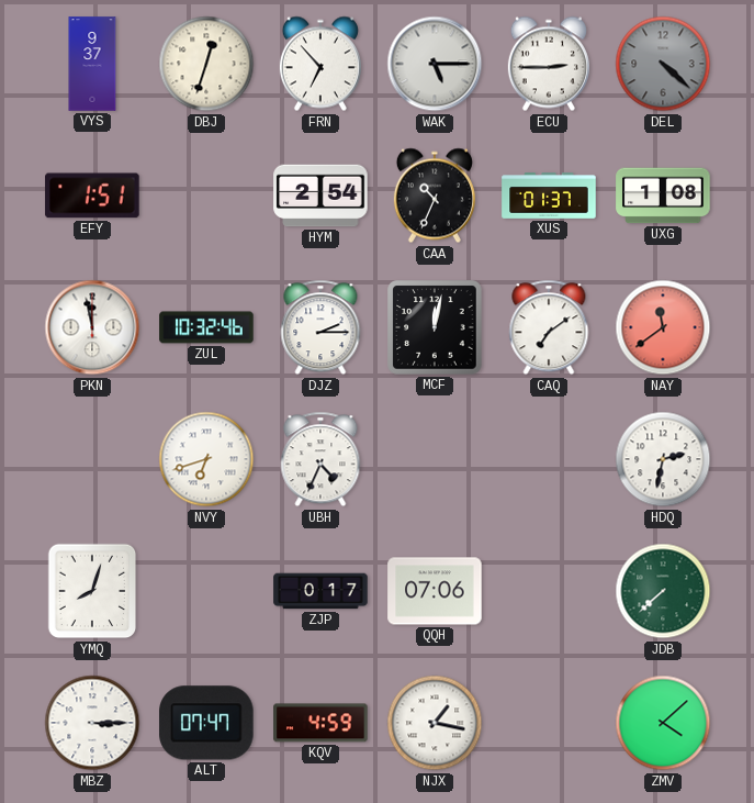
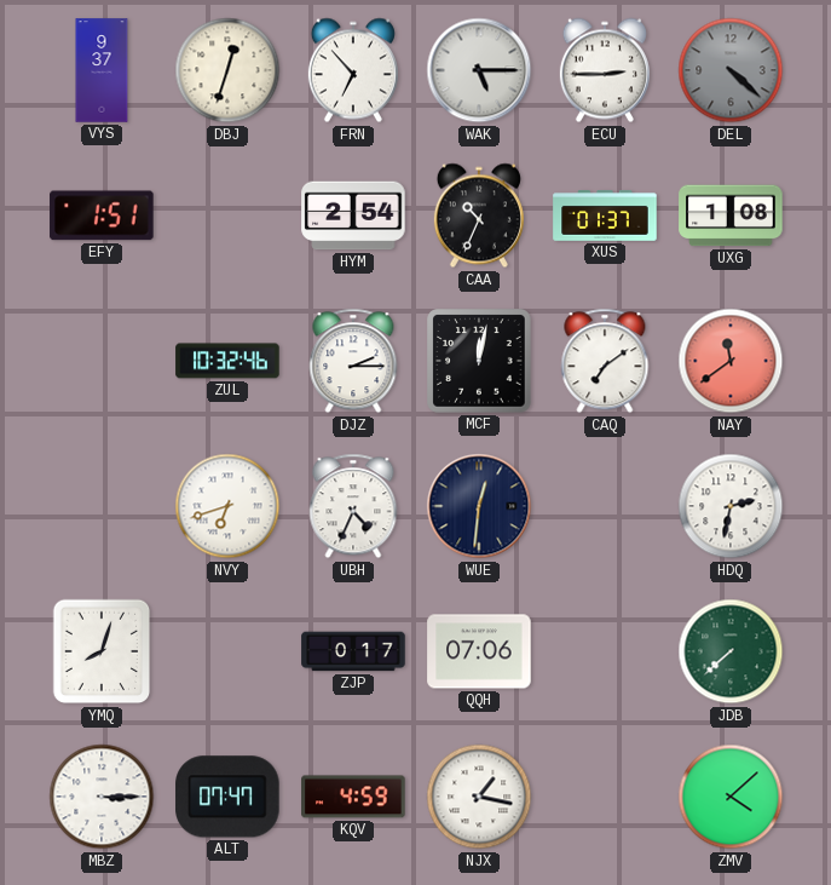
PKN: 11:58 -> none
WUE: none -> 12:31
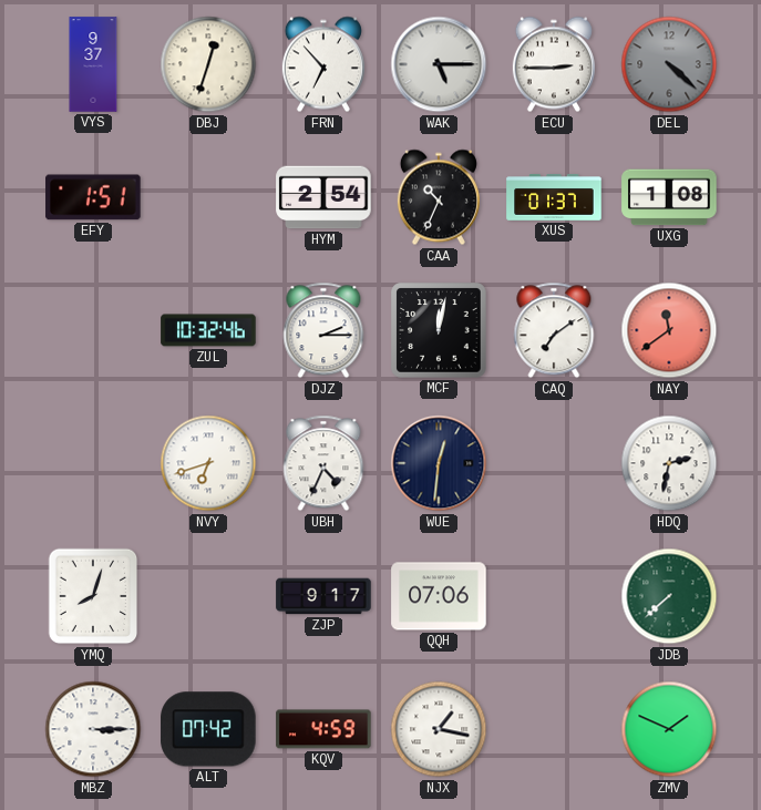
ZJP: 0:17 -> 9:17
ALT: 07:47 -> 07:42
ZMV: 4:08 -> 1:49
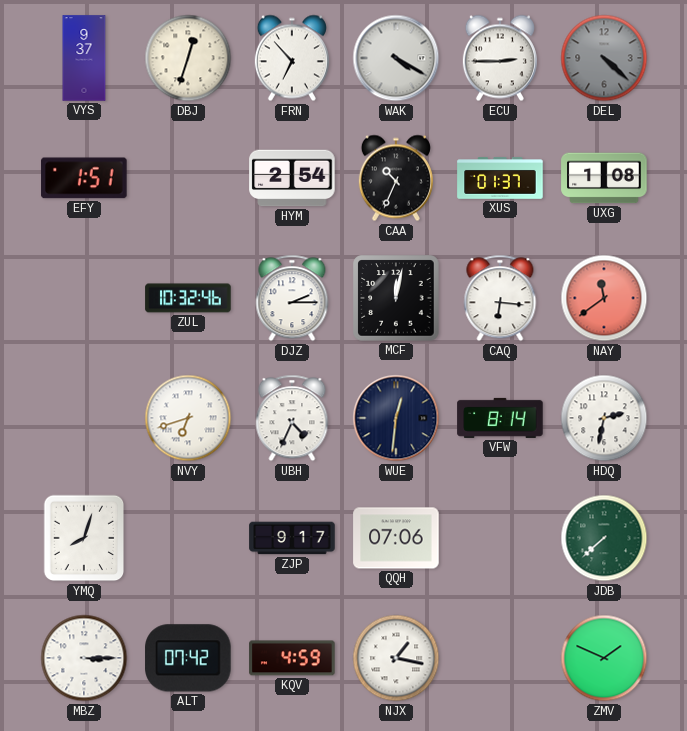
WAK: 5:15 -> 4:20
CAQ: 7:09 -> 6:16
VFW: none -> 8:14
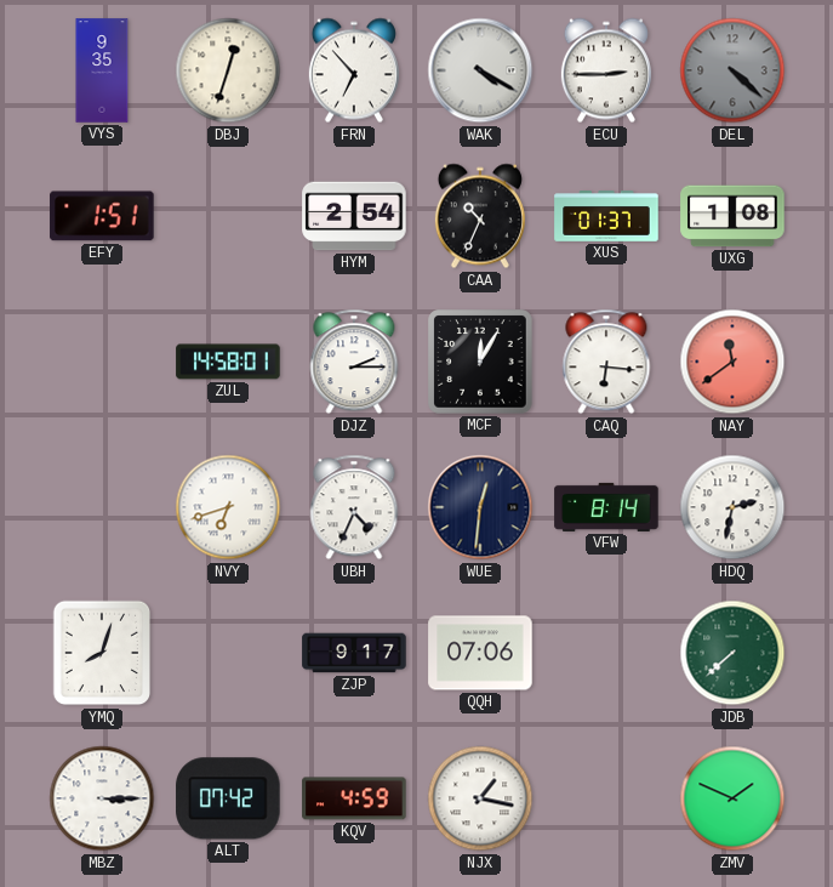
VYS: 9:37 -> 9:35
ZUL: 10:32 -> 14:58
MCF: 12:02 -> 12:05
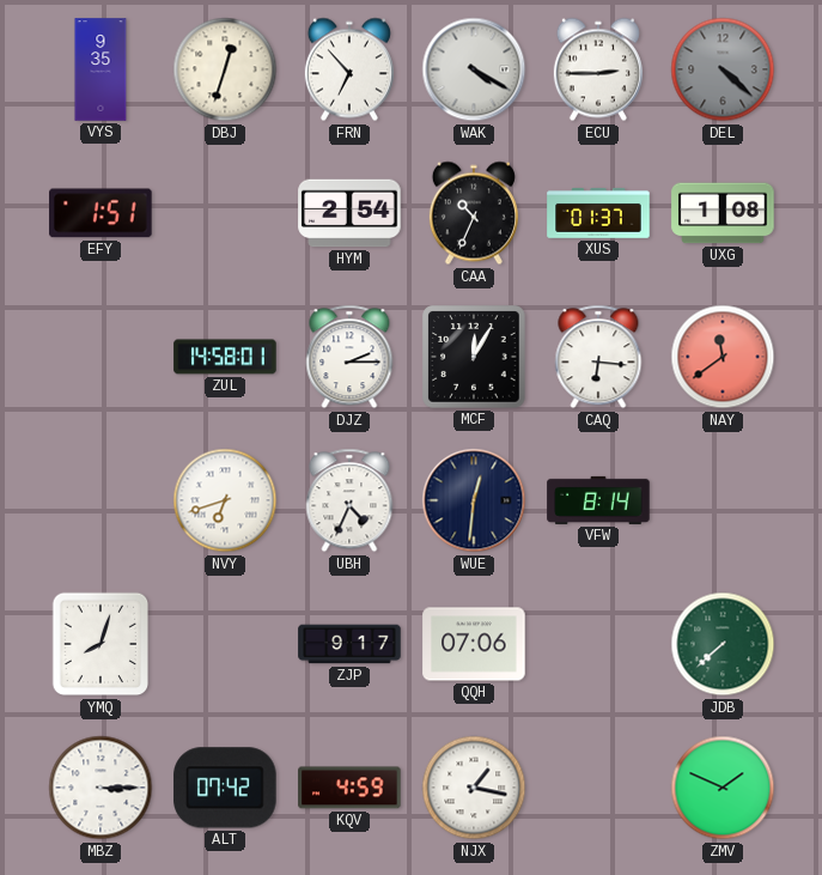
HDQ: 2:32 -> none
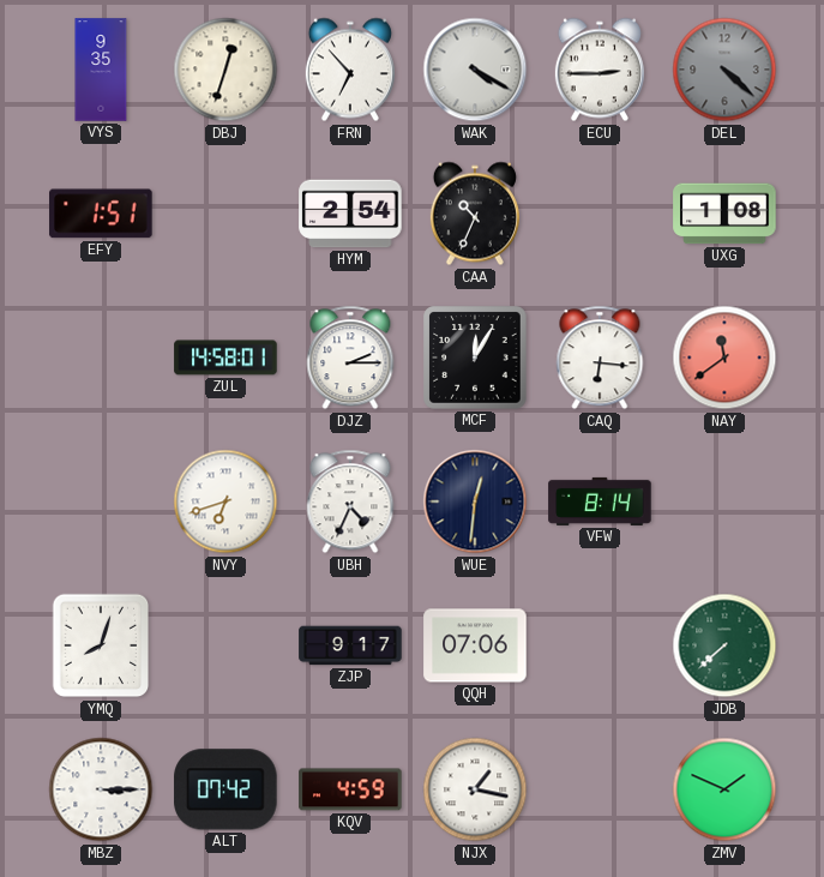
XUS: 01:37 -> none
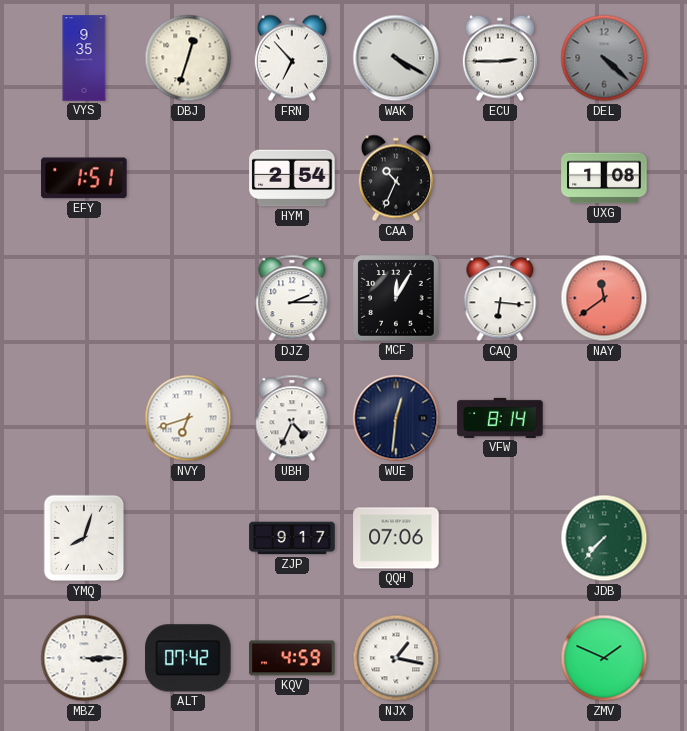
ZUL: 14:58 -> none
JDB: 7:38 -> 7:37
